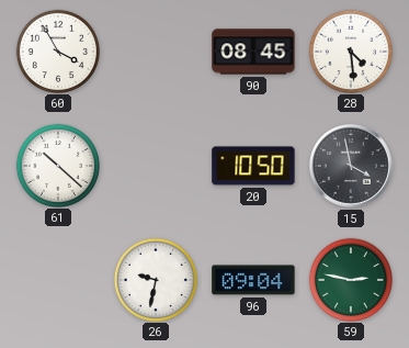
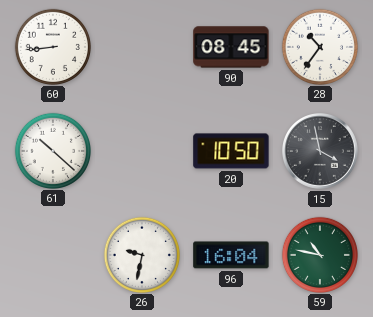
60: 3:55 -> 8:44
28: 4:29 -> 10:36
96: 09:04 -> 16:04
59: 2:47 -> 10:47
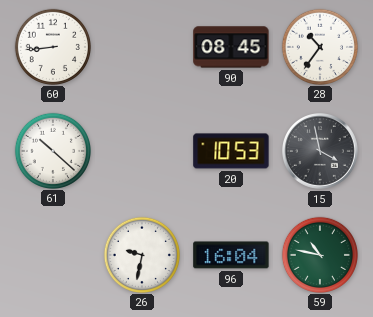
20: 10:50 -> 10:53
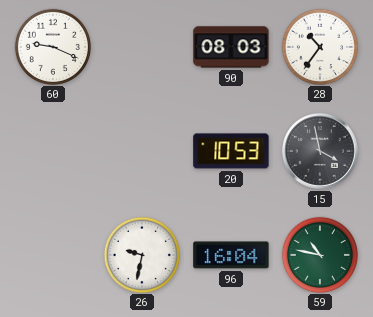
60: 8:44 -> 9:19
90: 08:45 -> 08:03
61: 10:22 -> none
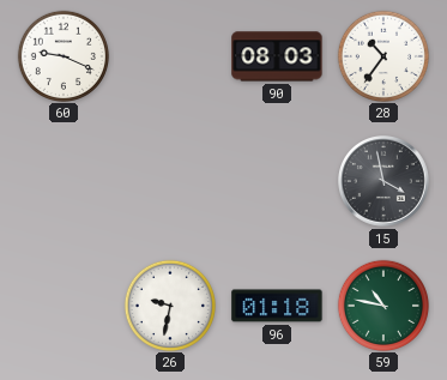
20: 10:53 -> none
96: 16:04 -> 01:18
